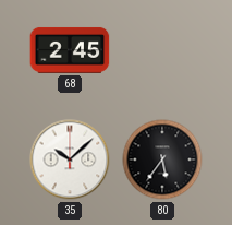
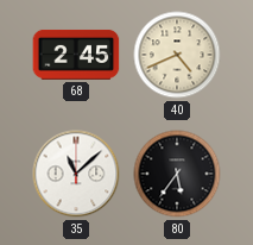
40: none -> 4:41
35: 10:08 -> 11:08
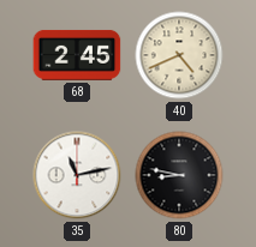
35: 11:08 -> 11:13
80: 5:36 -> 8:47
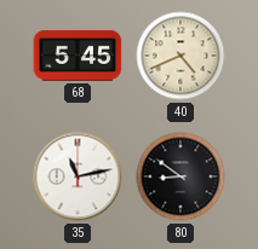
68: 2:45 -> 5:45
80: 8:47 -> 8:51
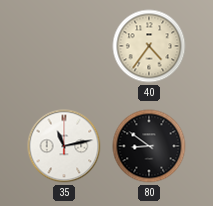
68: 5:45 -> none
40: 4:41 -> 4:36
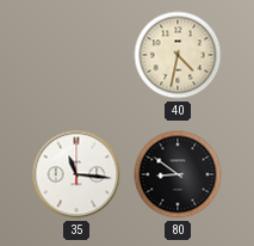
40: 4:36 -> 4:32
35: 11:13 -> 11:16
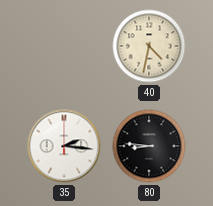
35: 11:16 -> 2:16
80: 8:51 -> 8:46
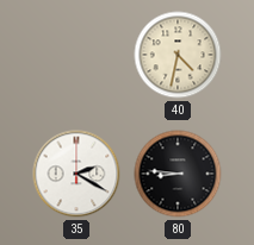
35: 2:16 -> 2:20
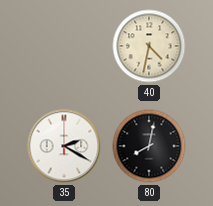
80: 8:46 -> 8:02
